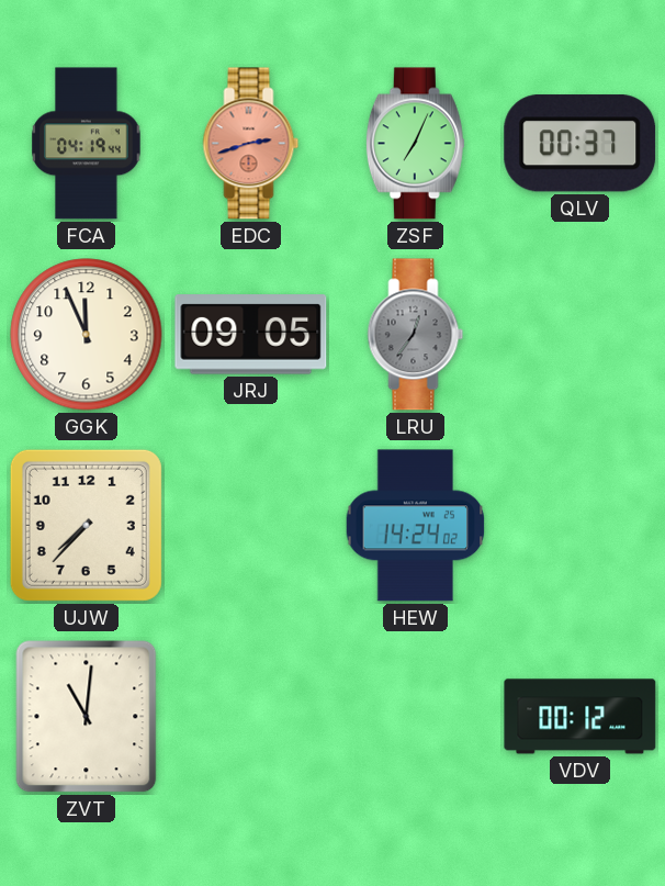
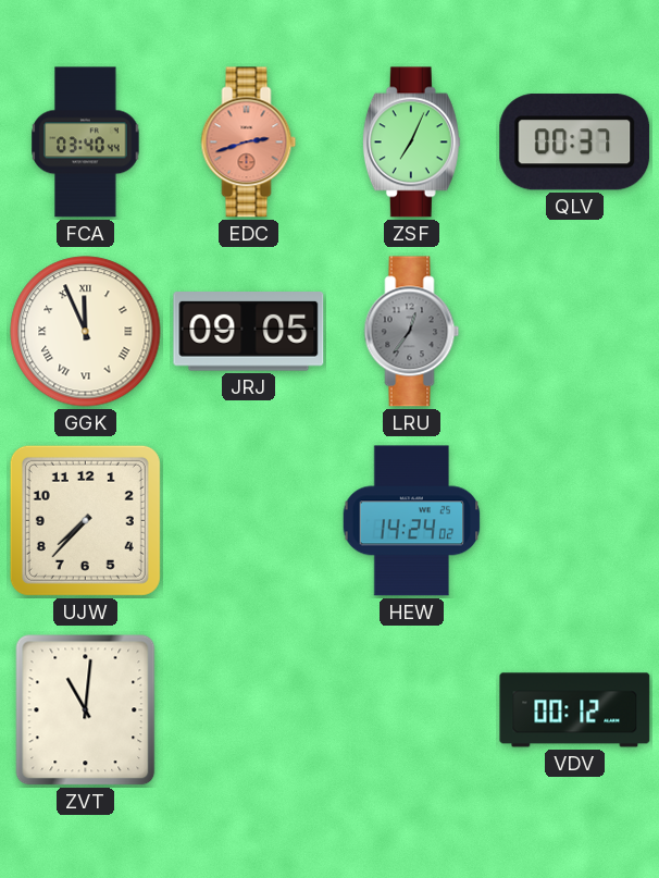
FCA: 04:19 -> 03:40
GGK numerals: Arabic -> Roman
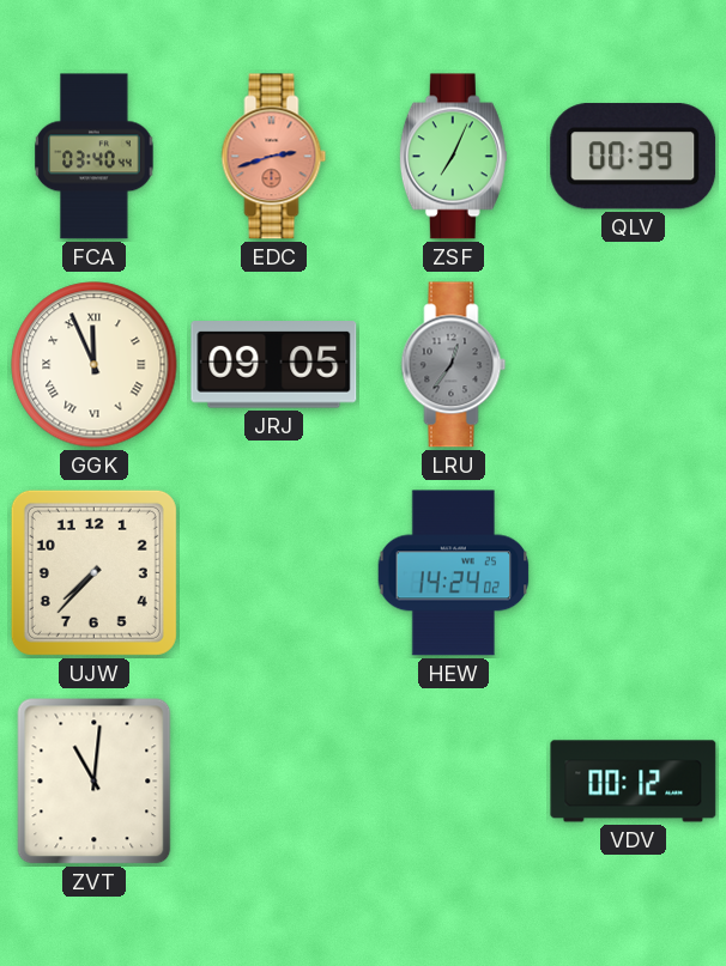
QLV: 00:37 -> 00:39
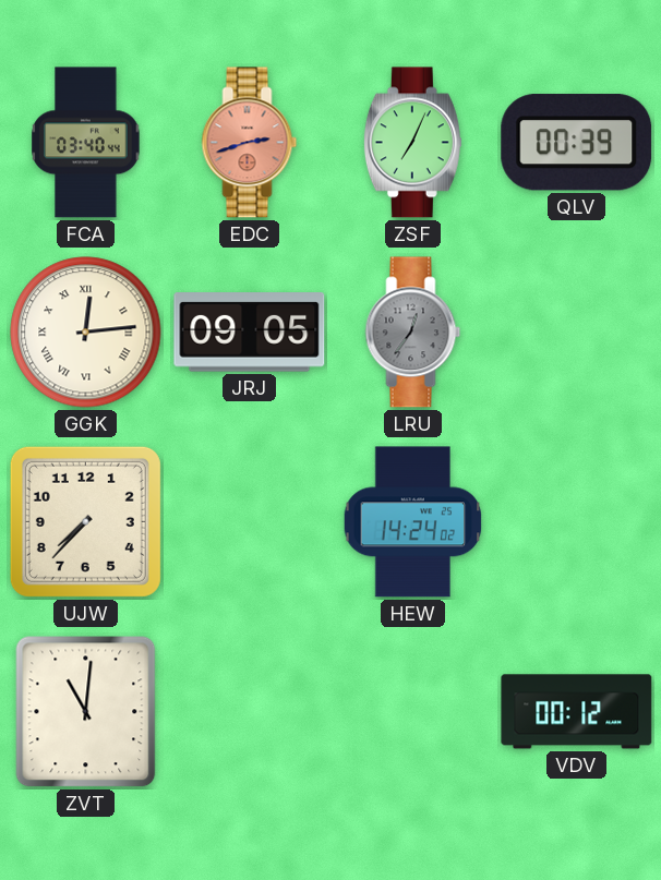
GGK: 11:56 -> 12:14
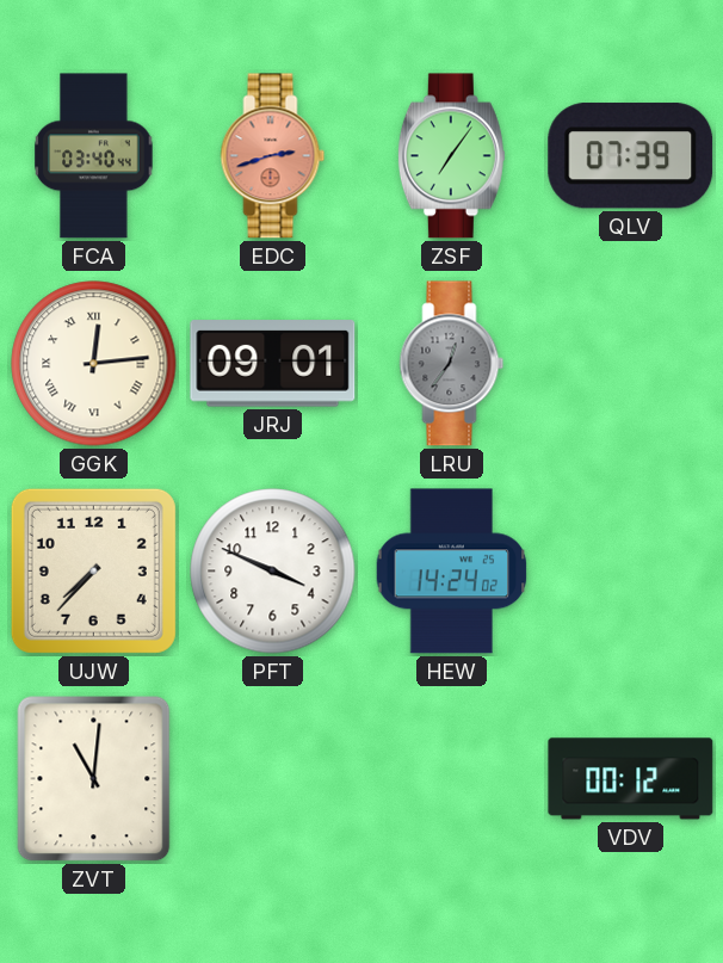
ZSF: 7:04 -> 7:06
QLV: 00:39 -> 07:39
JRJ: 09:05 -> 09:01
PFT: none -> 3:49
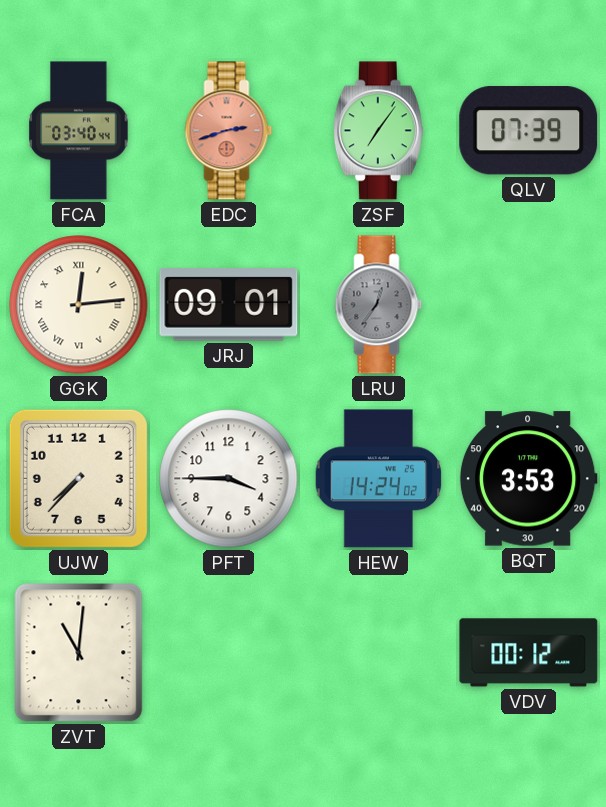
PFT: 3:49 -> 3:45
BQT: none -> 3:53
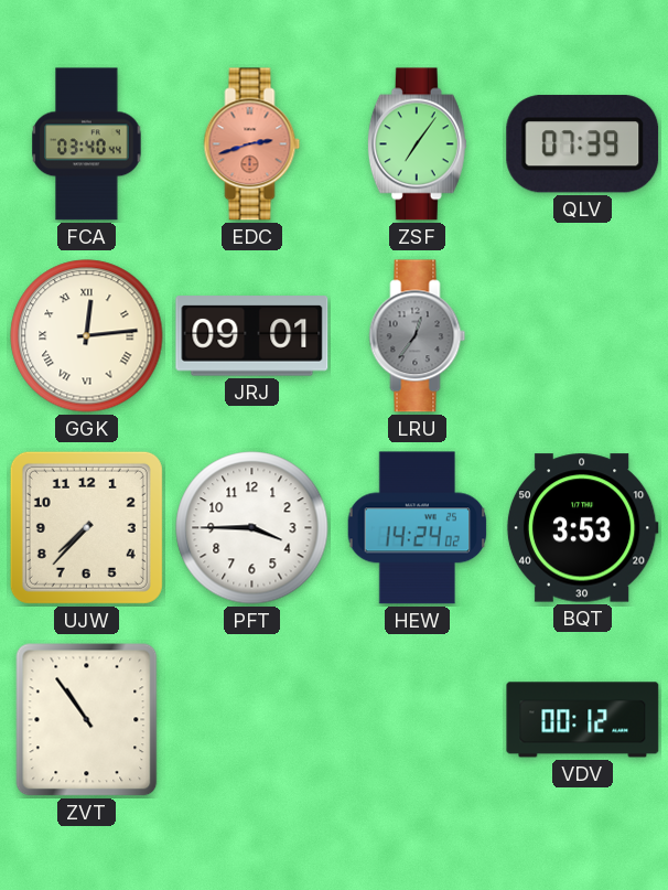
ZVT: 11:01 -> 10:54
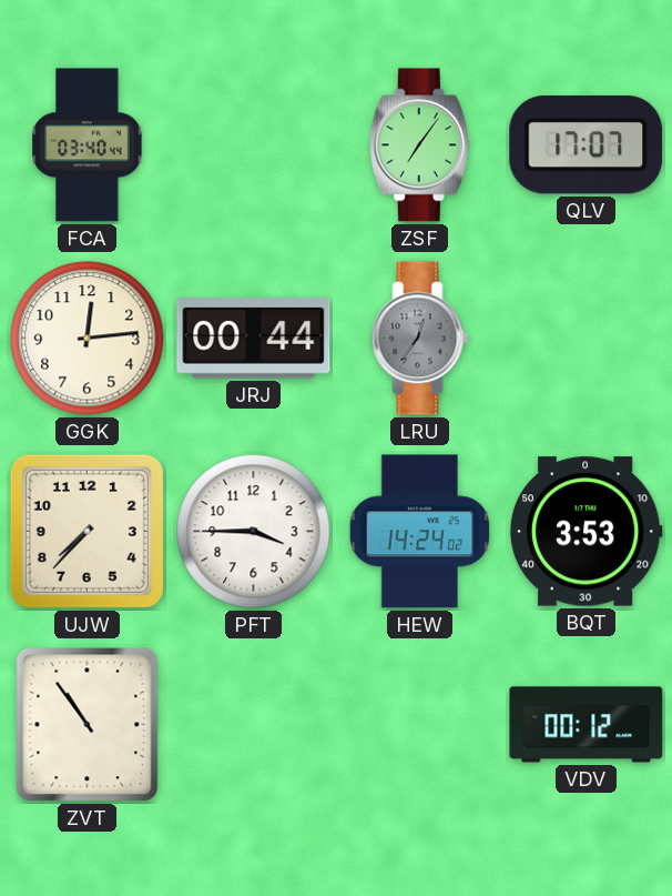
EDC: 2:42 -> none
QLV: 07:39 -> 17:07
GGK numerals: Roman -> Arabic
JRJ: 09:01 -> 00:44
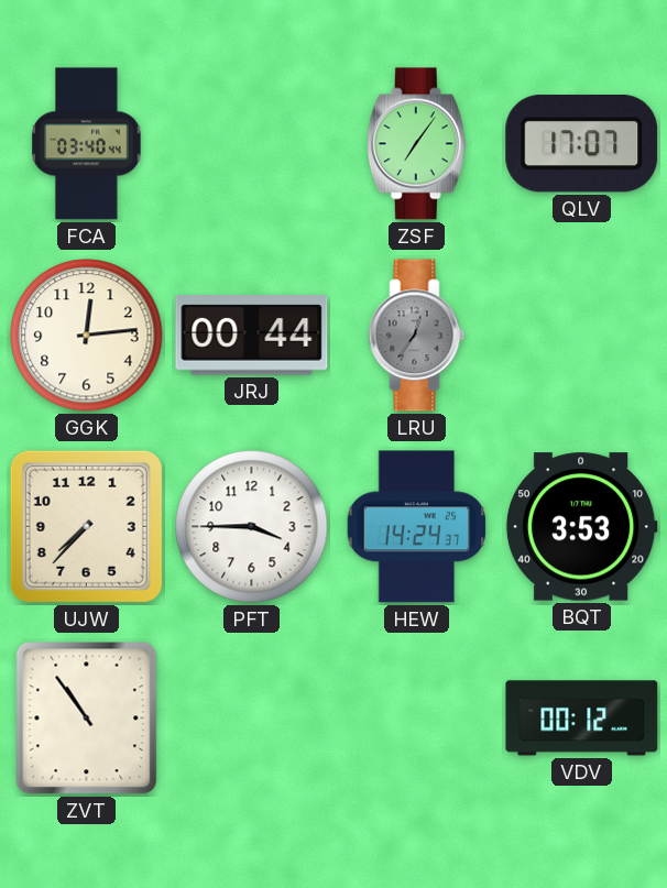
HEW: 14:24:02 -> 14:24:37
